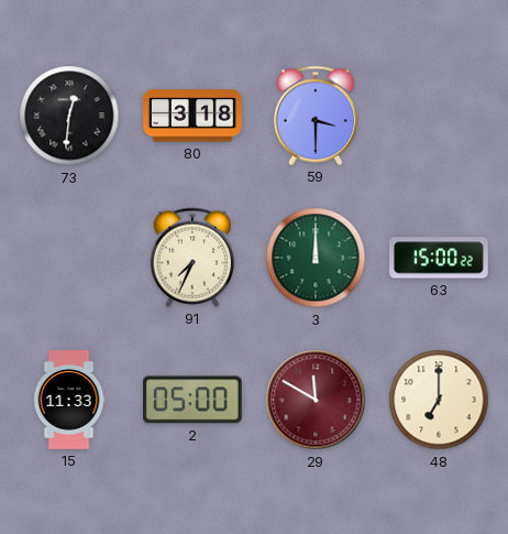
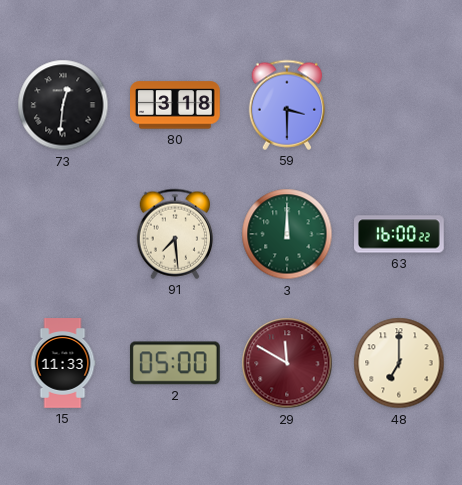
91: 7:34 -> 7:29
63: 15:00 -> 16:00
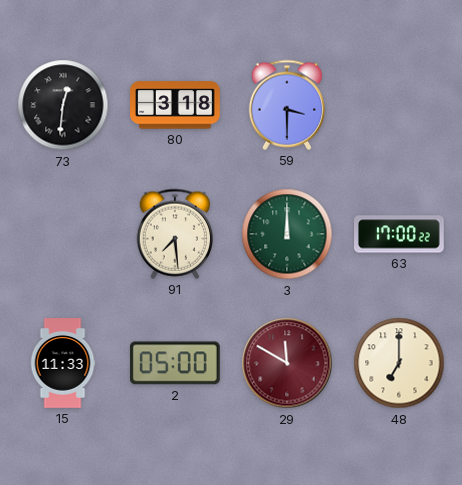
63: 16:00 -> 17:00
